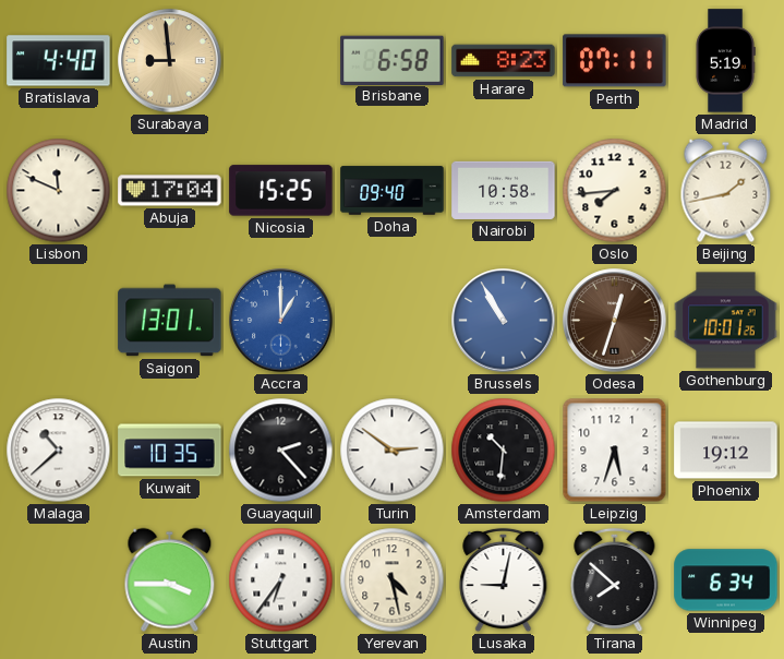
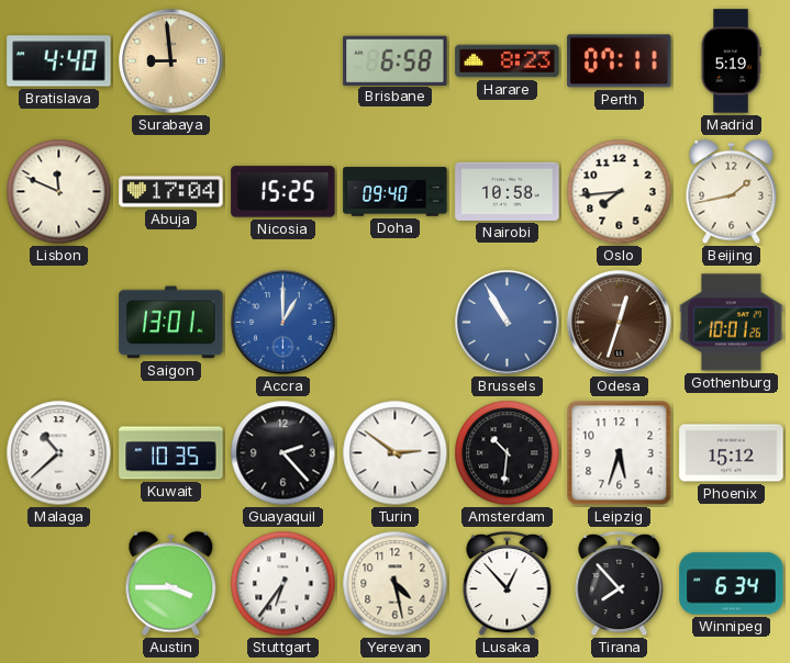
Phoenix: 19:12 -> 15:12
Lusaka: 9:02 -> 12:53
Tirana: 7:52 -> 7:53
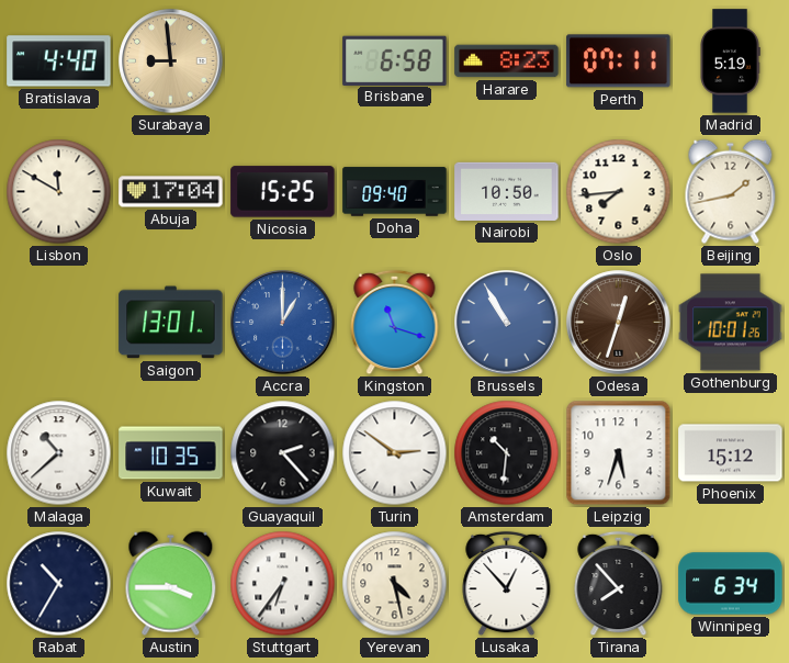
Lisbon: 11:49 -> 11:50
Nairobi: 10:58 -> 10:50
Kingston: none -> 11:18
Rabat: none -> 10:35
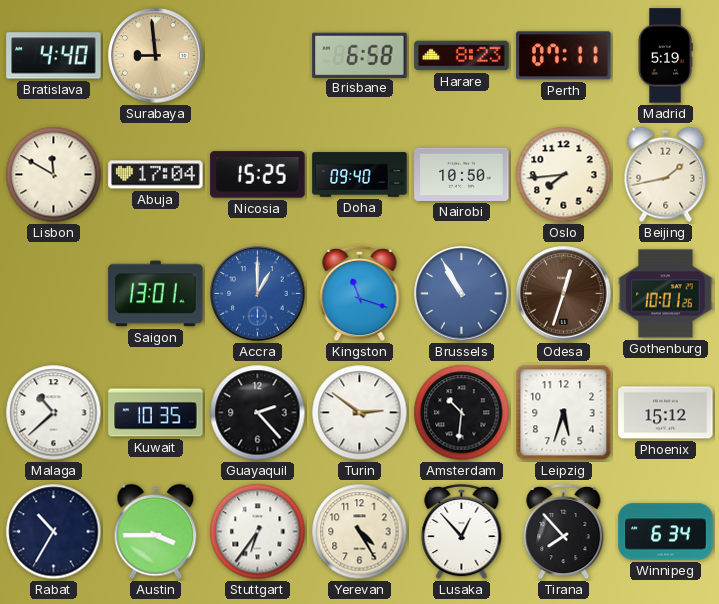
Yerevan: 4:28 -> 4:25
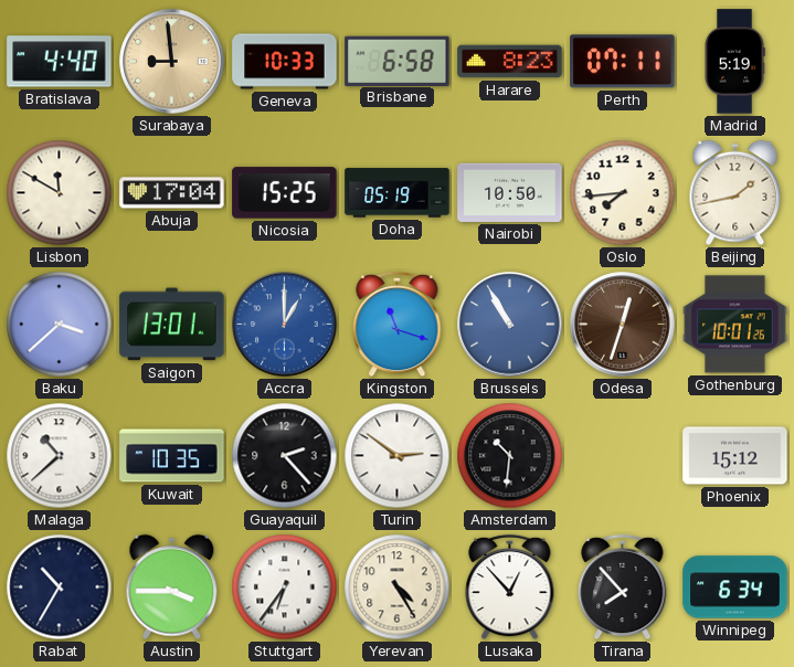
Geneva: none -> 10:33
Doha: 09:40 -> 05:19
Baku: none -> 3:38
Leipzig: 5:33 -> none
